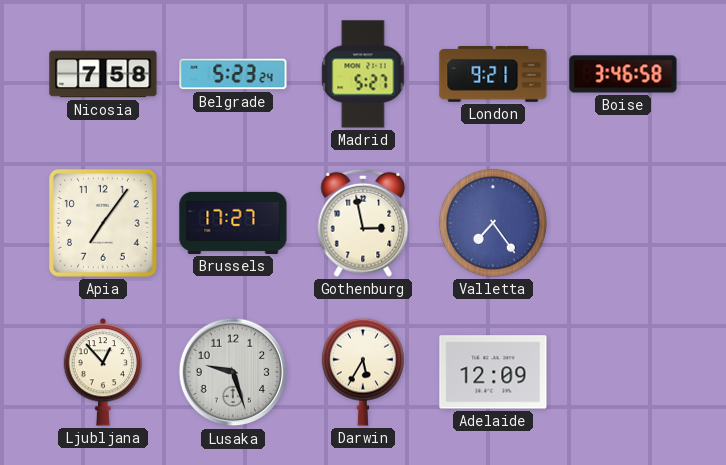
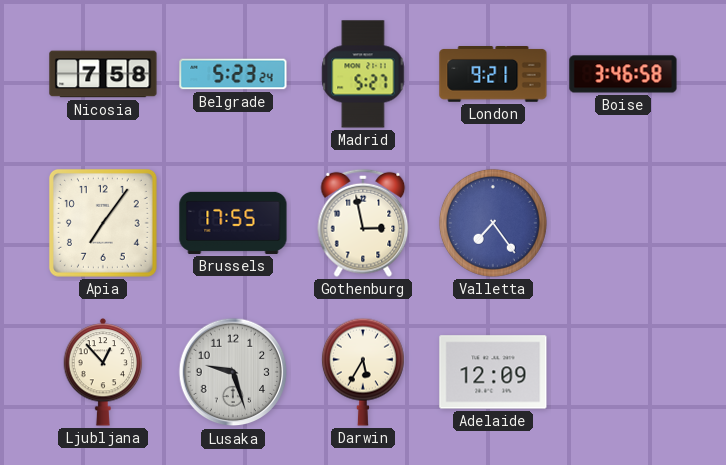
Brussels: 17:27 -> 17:55
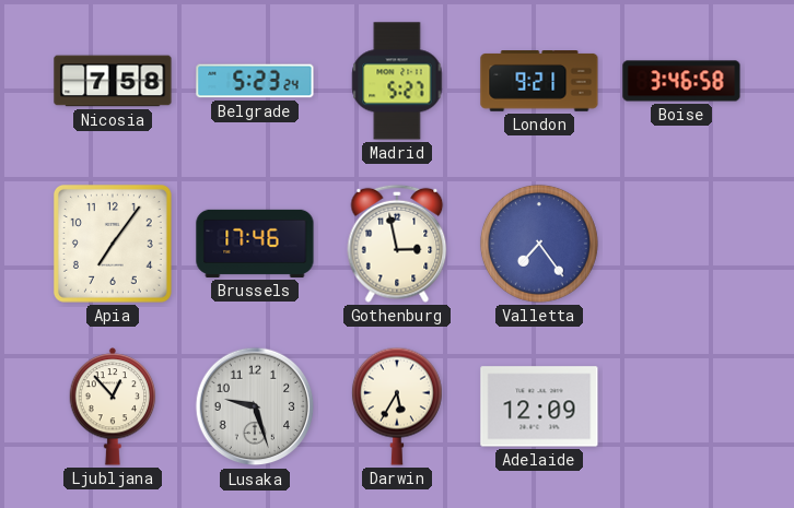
Brussels: 17:55 -> 17:46
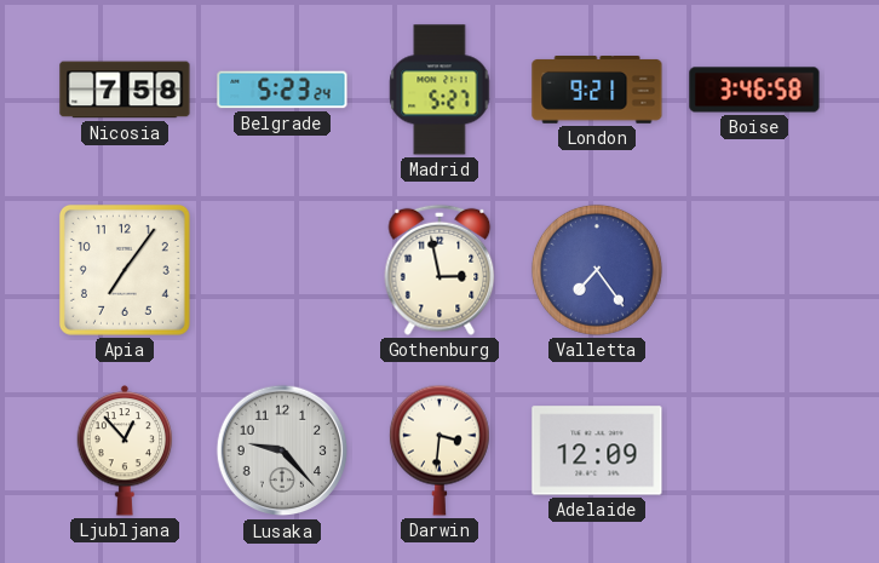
Brussels: 17:46 -> none
Lusaka: 9:27 -> 9:23
Darwin: 5:35 -> 3:31
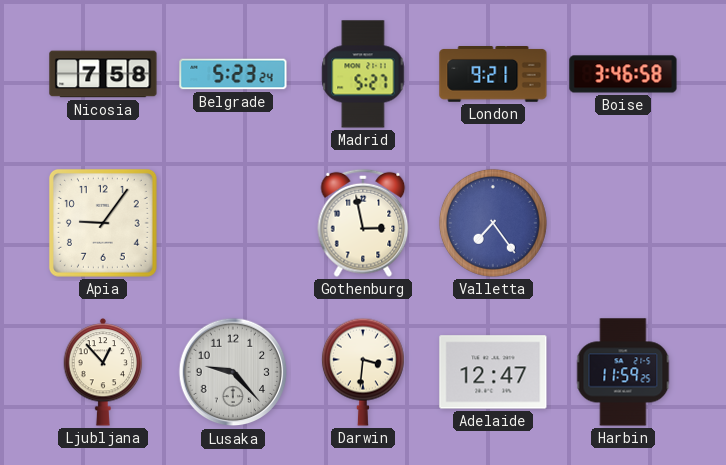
Apia: 7:06 -> 9:06
Adelaide: 12:09 -> 12:47
Harbin: none -> 11:59
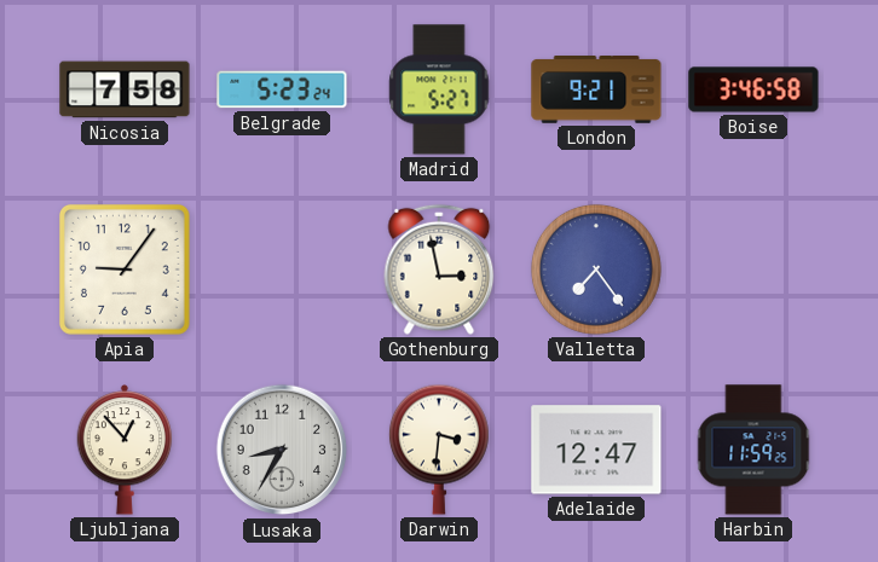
Lusaka: 9:23 -> 8:35
